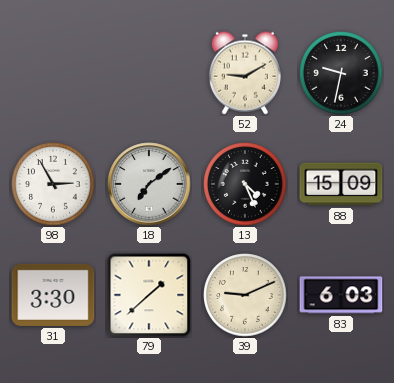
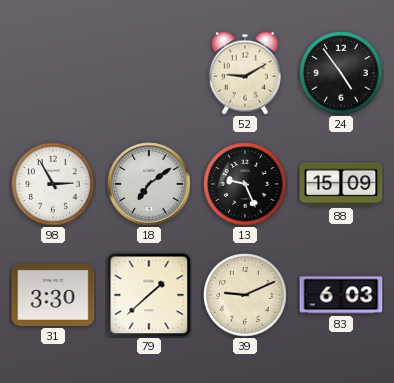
24: 9:32 -> 4:54
13: 4:26 -> 9:26
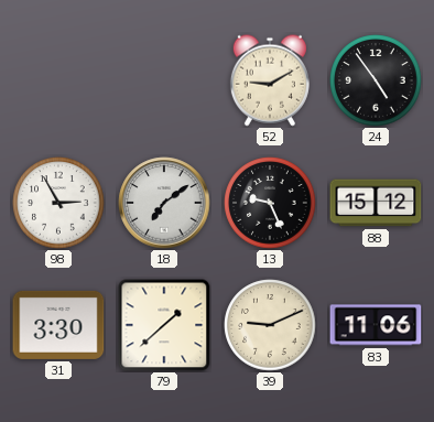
88: 15:09 -> 15:12
83: 6:03 -> 11:06
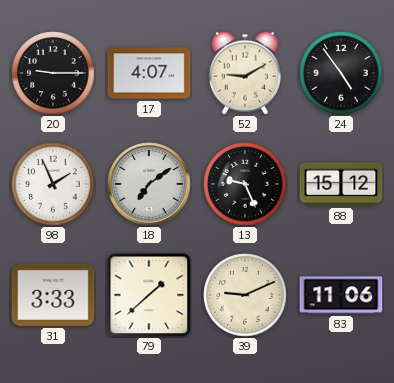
20: none -> 9:15
17: none -> 4:07
98: 2:55 -> 1:56
31: 3:30 -> 3:33
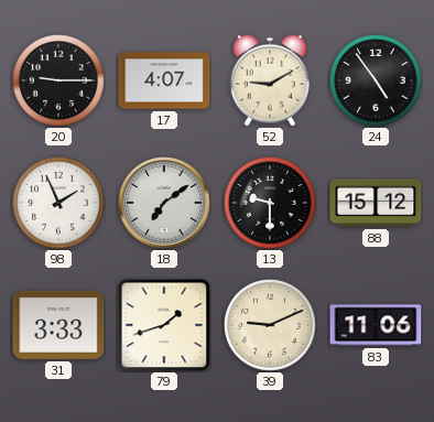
13: 9:26 -> 9:30
79: 1:38 -> 1:42
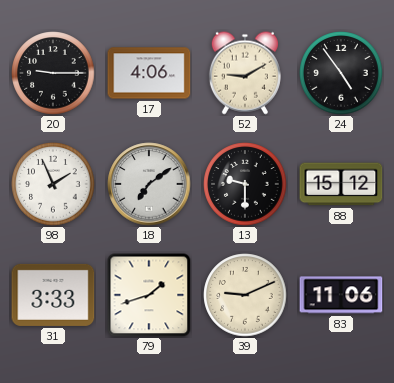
17: 4:07 -> 4:06
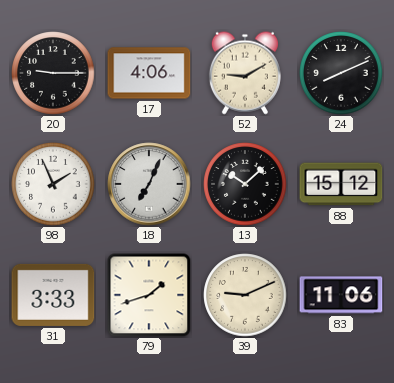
24: 4:54 -> 8:11
18: 7:09 -> 7:04
13: 9:30 -> 10:08
